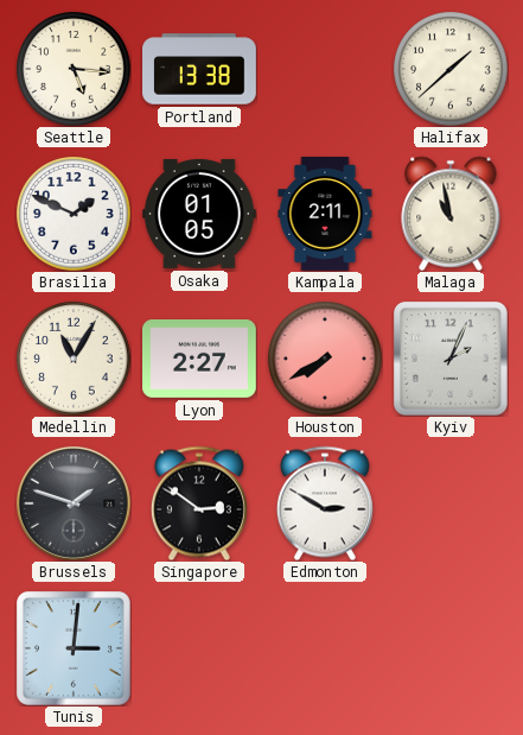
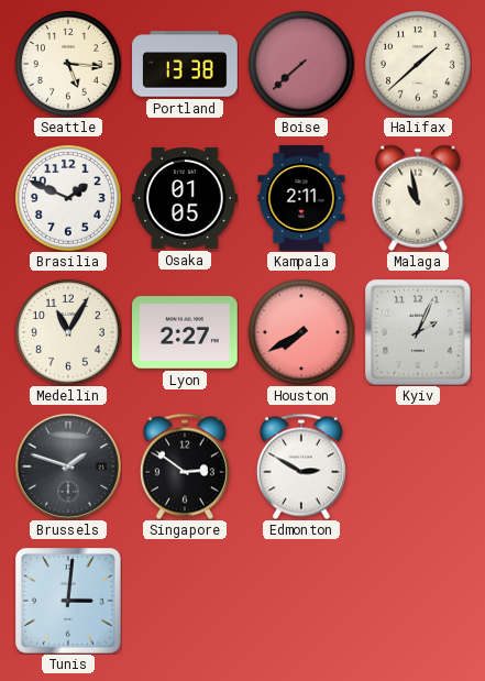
Boise: none -> 7:38
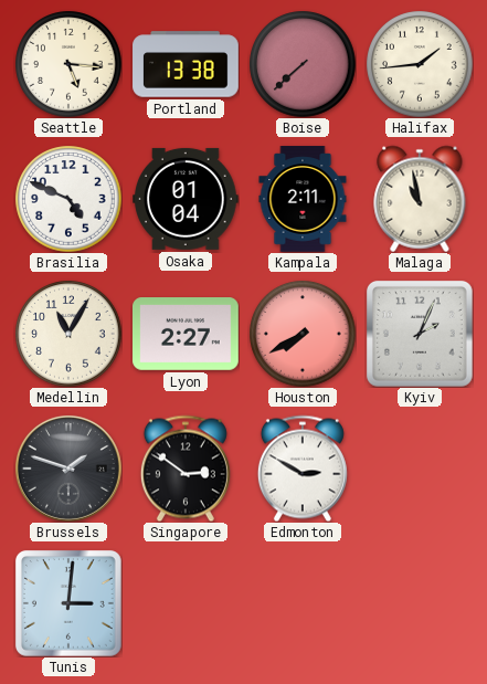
Halifax: 1:38 -> 1:44
Brasilia: 1:49 -> 4:49
Osaka: 01:05 -> 01:04
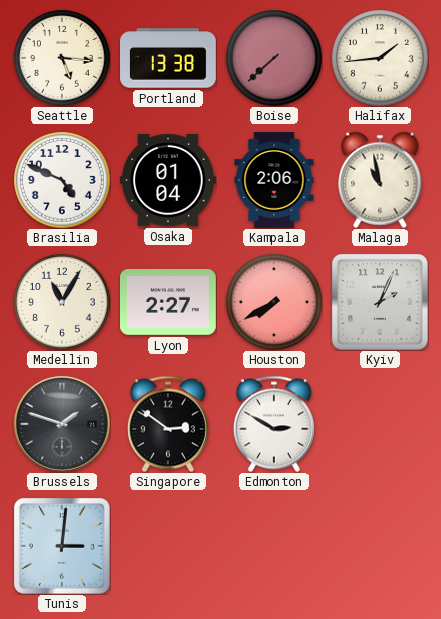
Kampala: 2:11 -> 2:06
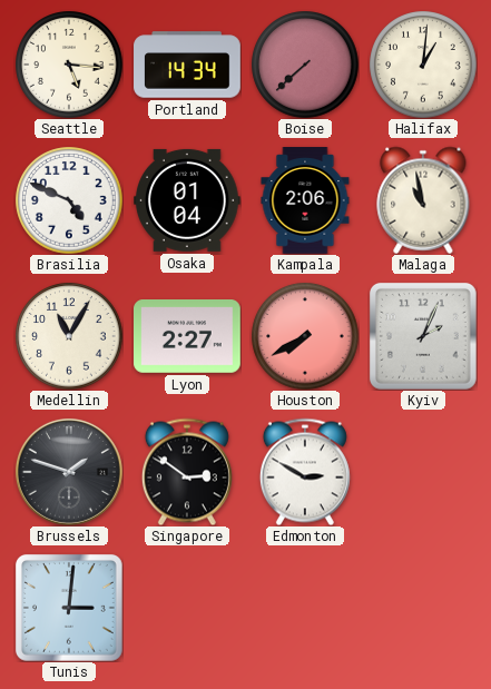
Portland: 13:38 -> 14:34
Halifax: 1:44 -> 1:01
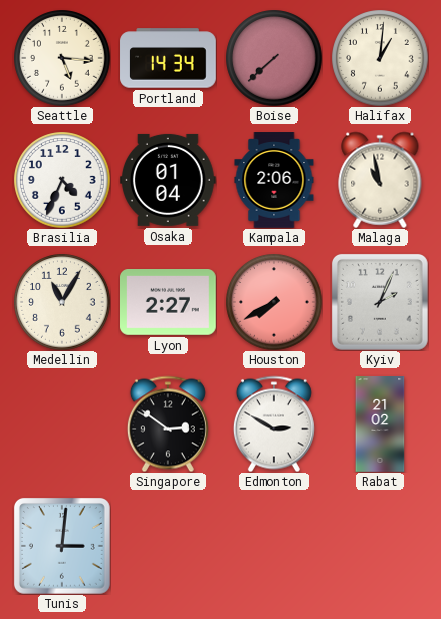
Brasilia: 4:49 -> 4:34
Brussels: 1:48 -> none
Rabat: none -> 21:02
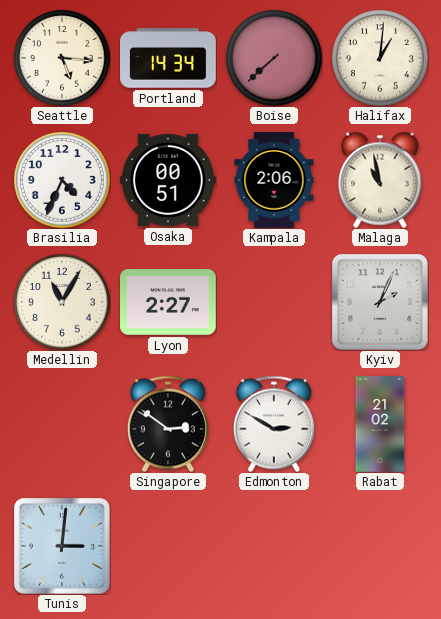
Osaka: 01:04 -> 00:51
Houston: 7:40 -> none
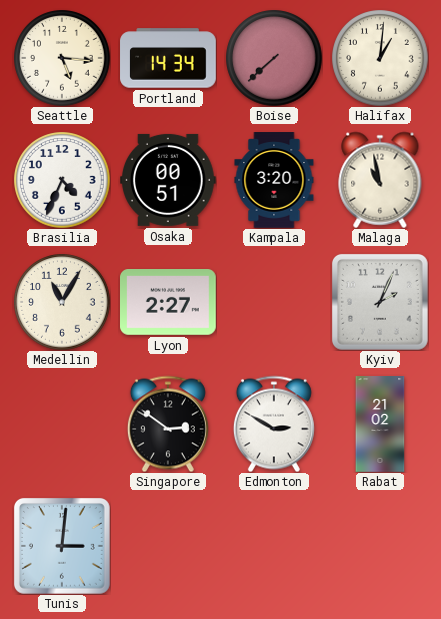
Kampala: 2:06 -> 3:20
